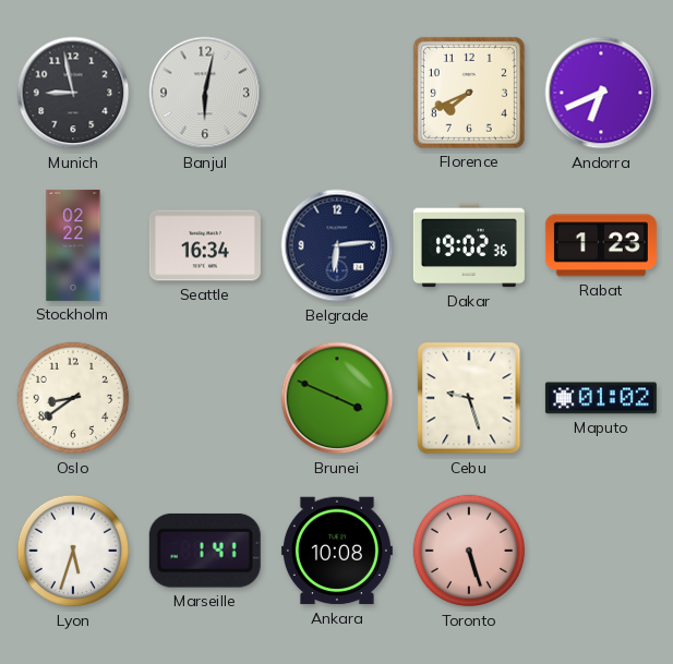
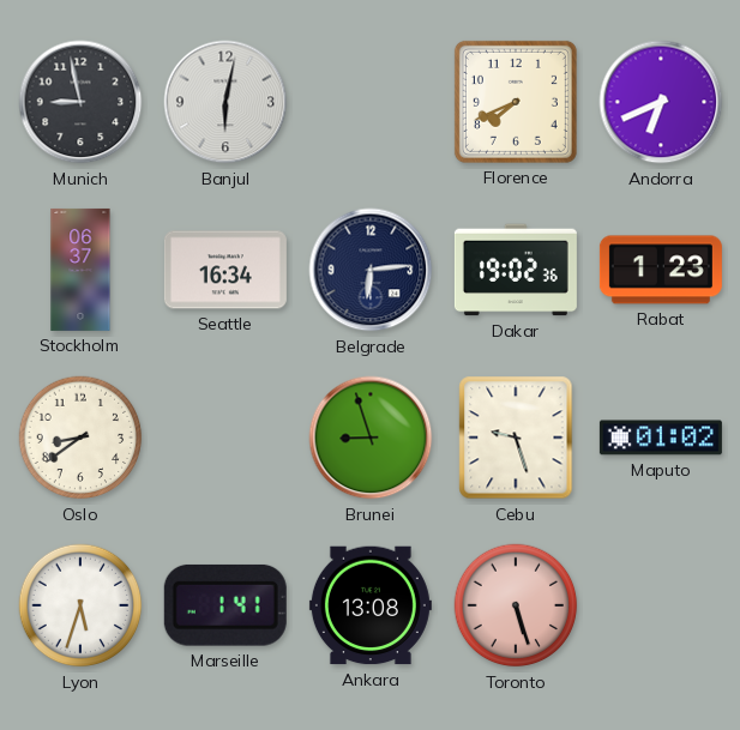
Stockholm: 02:22 -> 06:37
Brunei: 3:49 -> 8:57
Ankara: 10:08 -> 13:08
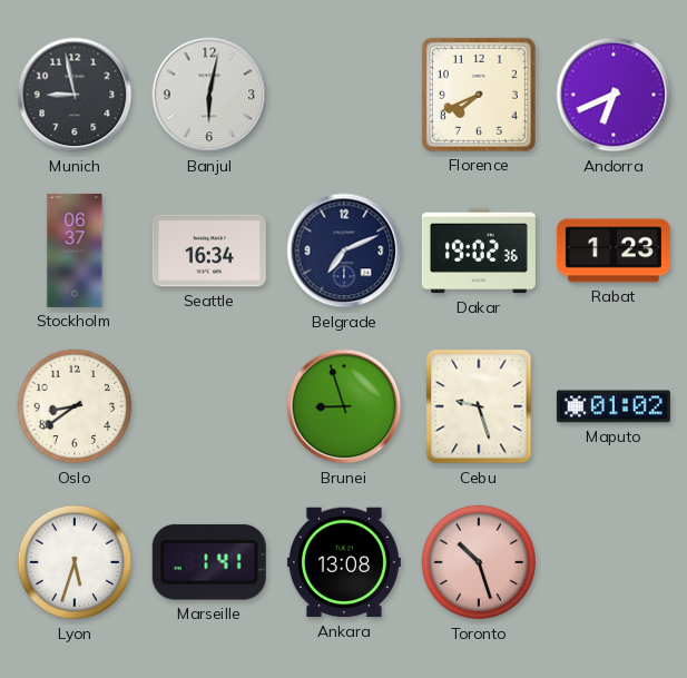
Belgrade: 6:14 -> 7:11
Toronto: 5:27 -> 10:27
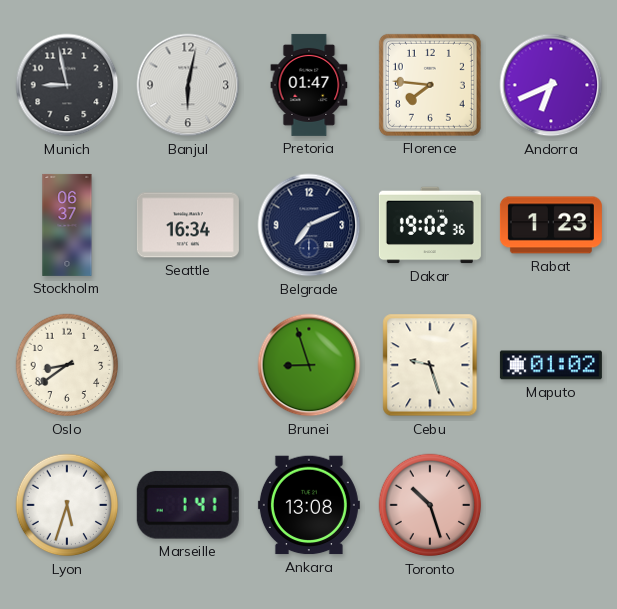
Pretoria: none -> 01:47
Florence: 7:41 -> 7:46
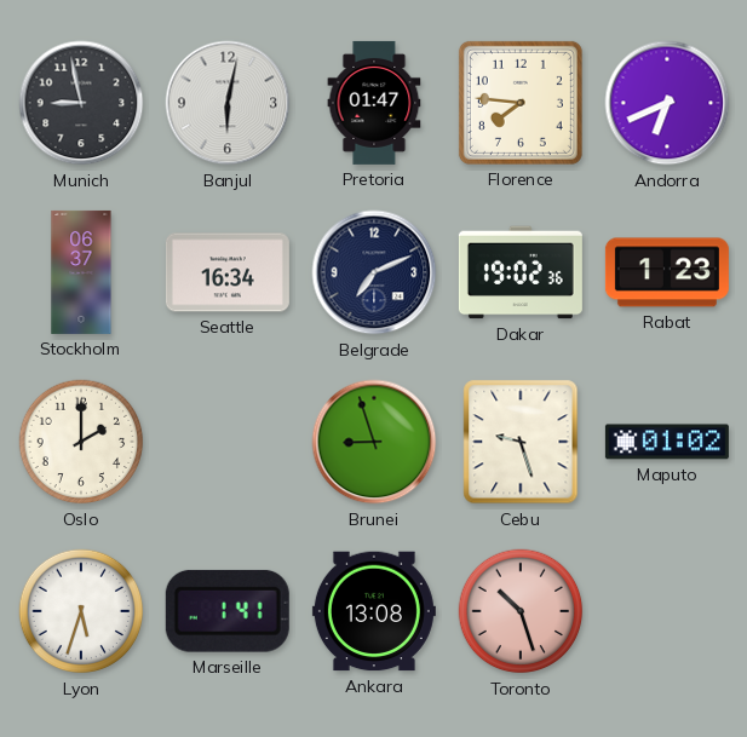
Oslo: 8:39 -> 2:00
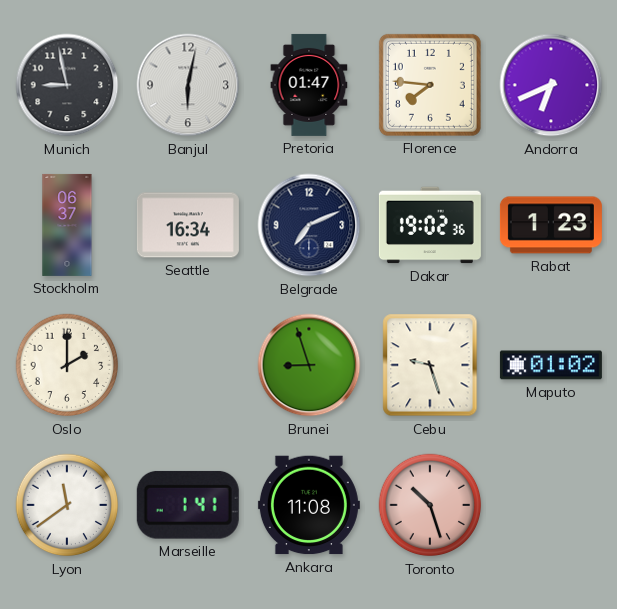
Lyon: 5:33 -> 11:39
Ankara: 13:08 -> 11:08
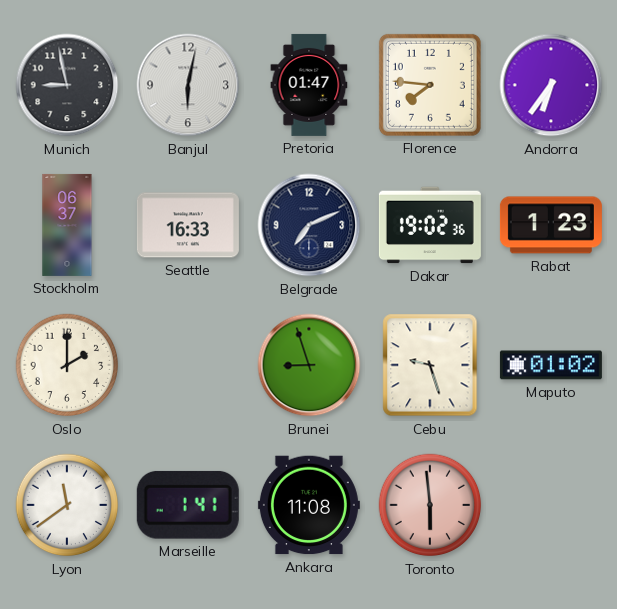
Andorra: 6:41 -> 6:36
Seattle: 16:34 -> 16:33
Toronto: 10:27 -> 5:59
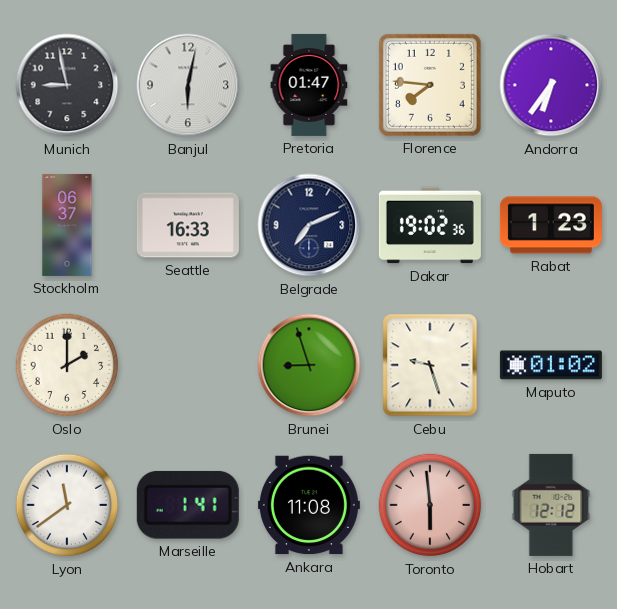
Hobart: none -> 12:12
